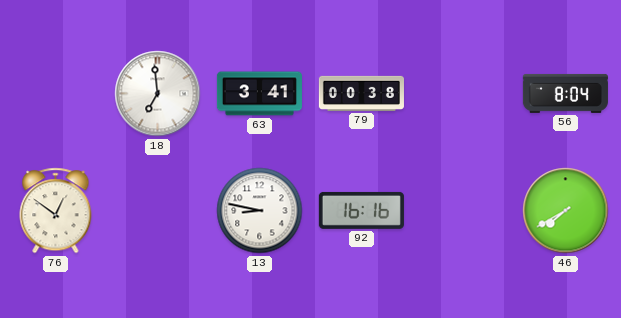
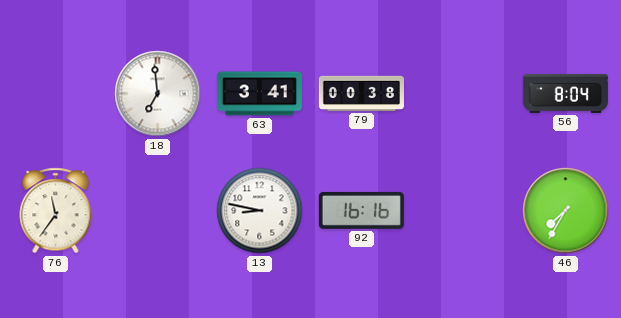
76: 12:51 -> 11:36
46: 7:40 -> 7:35
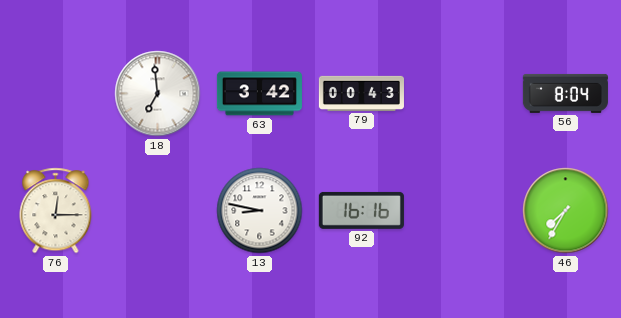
63: 3:41 -> 3:42
79: 00:38 -> 00:43
76: 11:36 -> 12:15
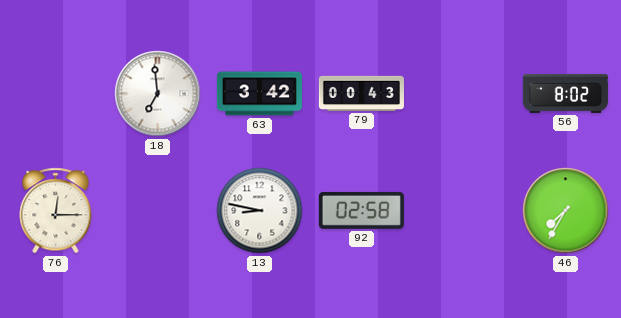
56: 8:04 -> 8:02
92: 16:16 -> 02:58
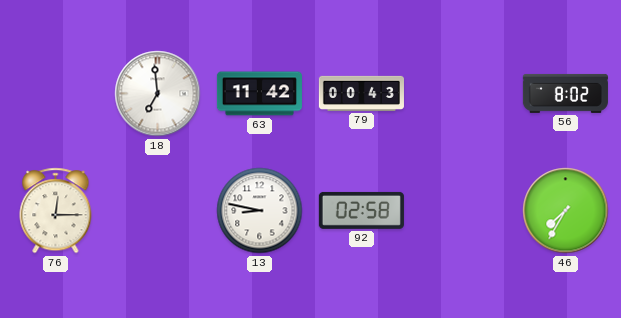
63: 3:42 -> 11:42
